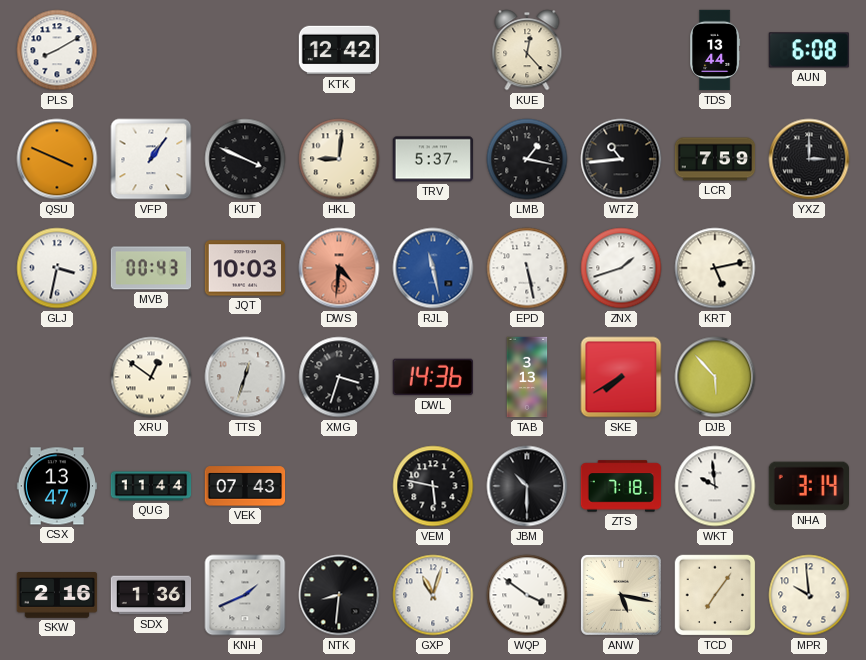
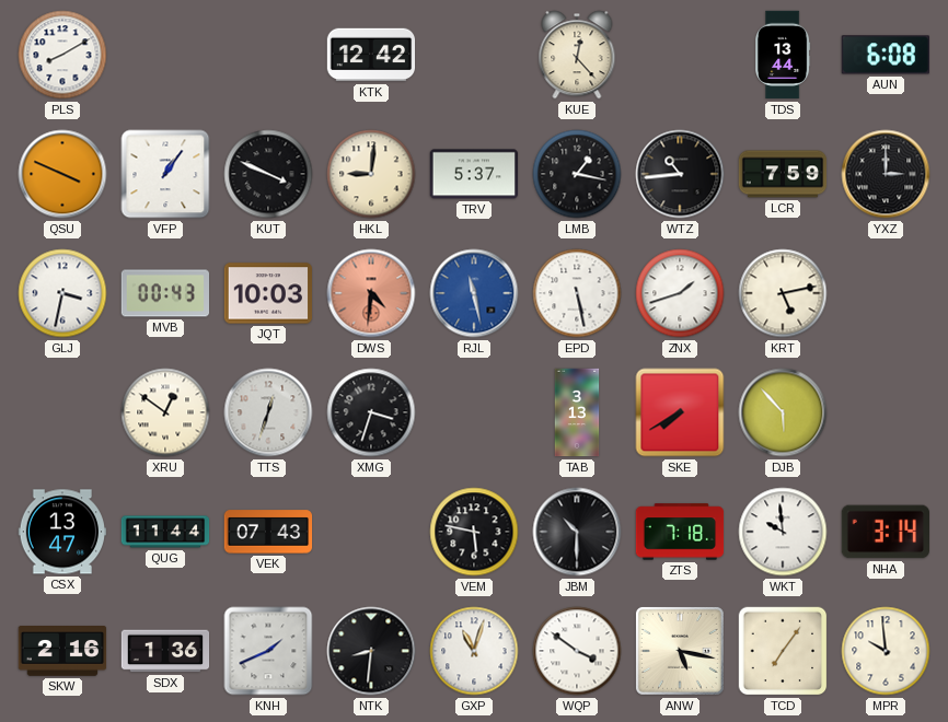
DWL: 14:36 -> none
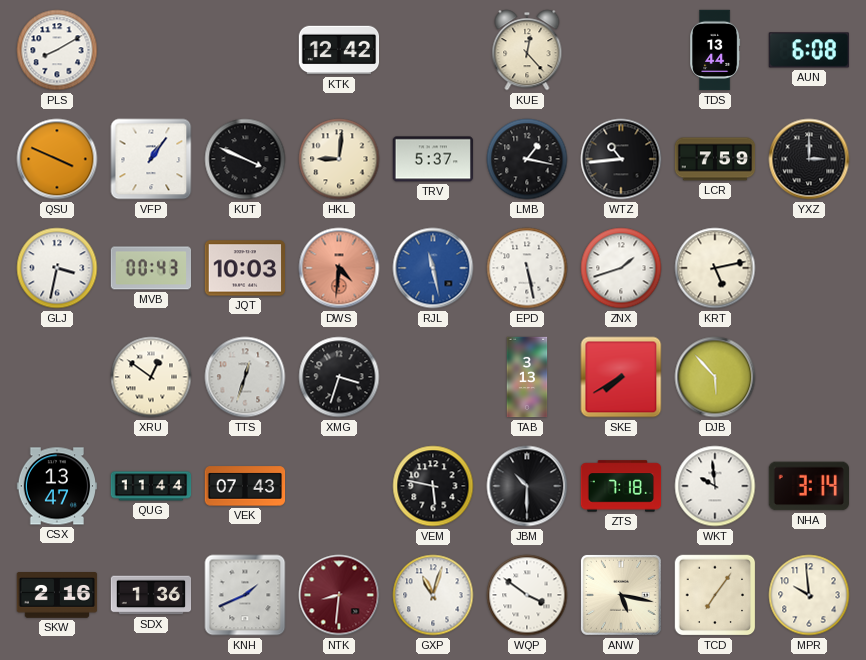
NTK dial: black -> burgundy
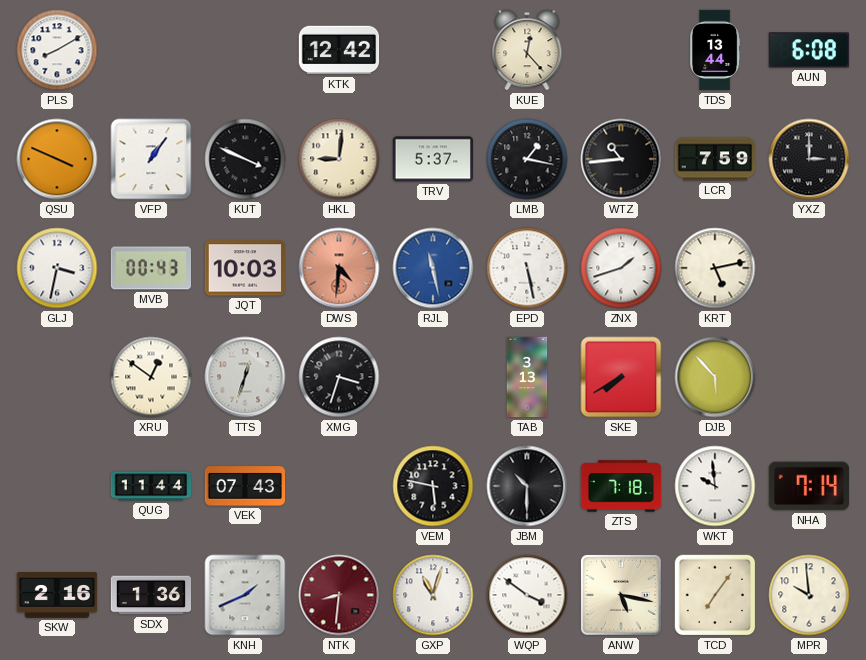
CSX: 13:47 -> none
NHA: 3:14 -> 7:14
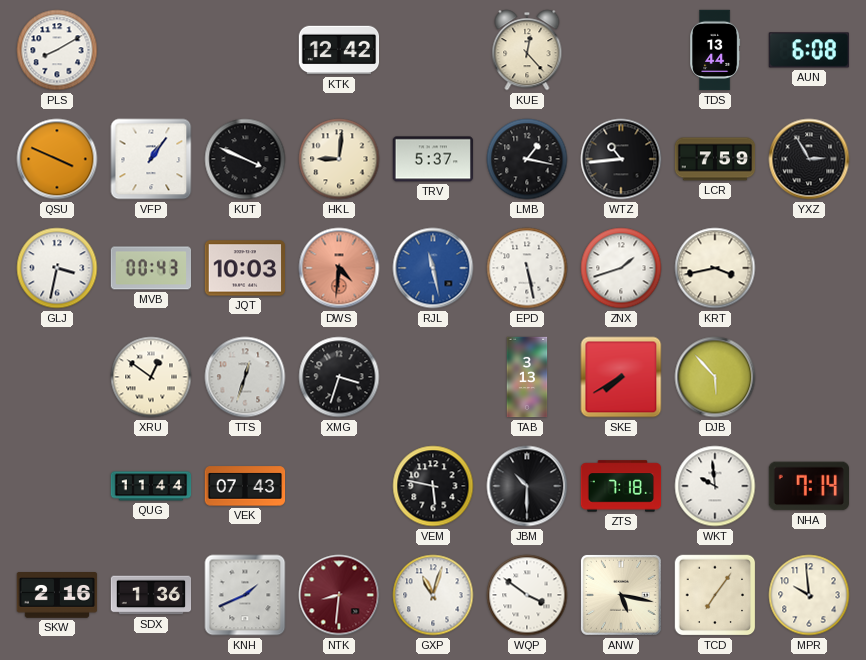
YXZ: 3:00 -> 2:55
KRT: 5:13 -> 3:43
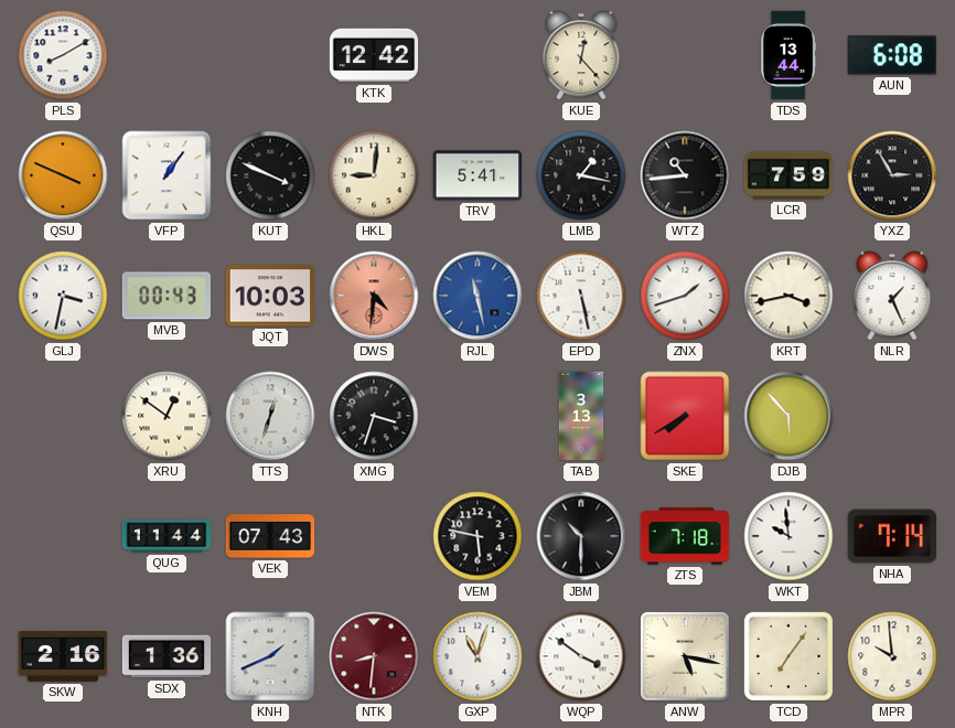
TRV: 5:37 -> 5:41
NLR: none -> 1:26
